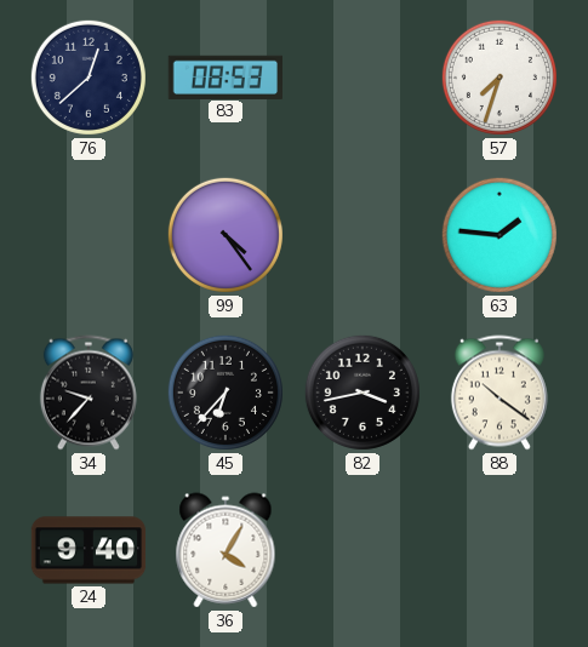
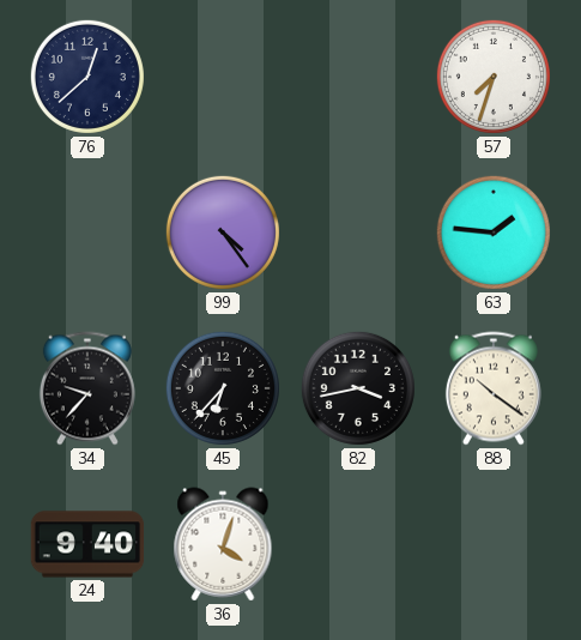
83: 08:53 -> none
36: 4:05 -> 4:03
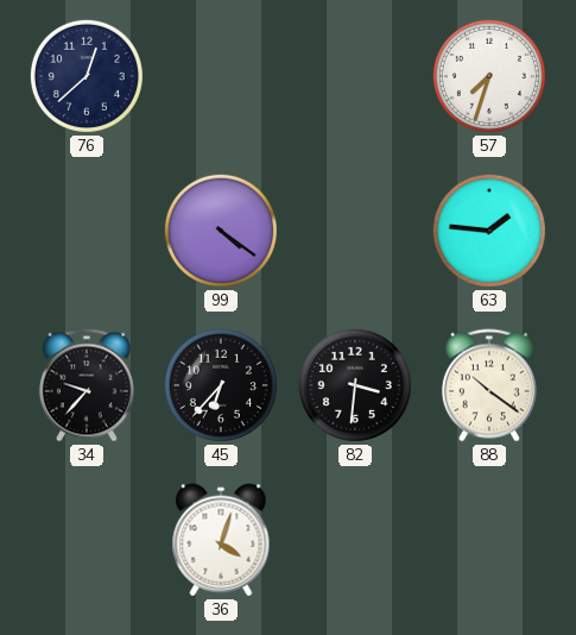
99: 4:24 -> 4:21
82: 3:43 -> 3:31
24: 9:40 -> none
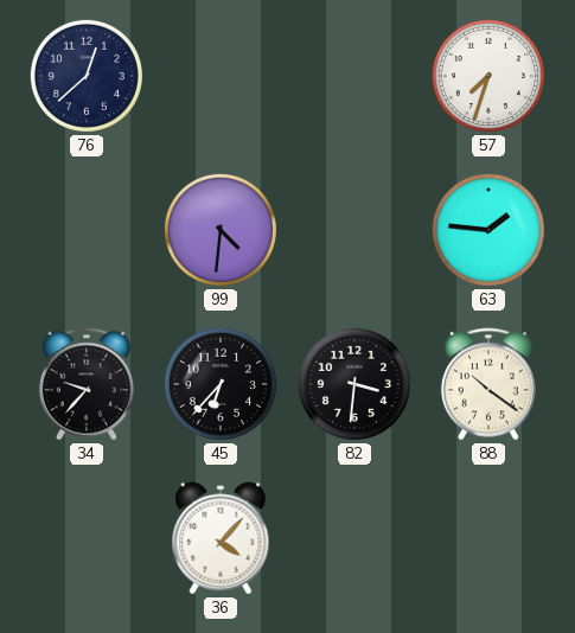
99: 4:21 -> 4:31
36: 4:03 -> 4:07
